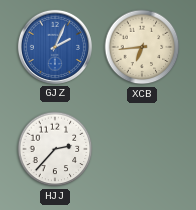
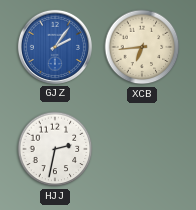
GJZ: 2:04 -> 2:06
HJJ: 2:37 -> 2:32
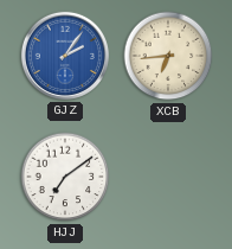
HJJ: 2:32 -> 7:09
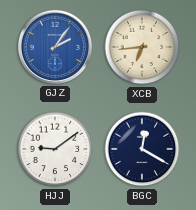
HJJ: 7:09 -> 9:09
BGC: none -> 12:20
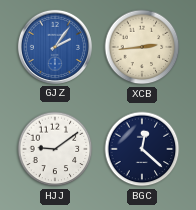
XCB: 6:44 -> 2:44
BGC: 12:20 -> 12:22
